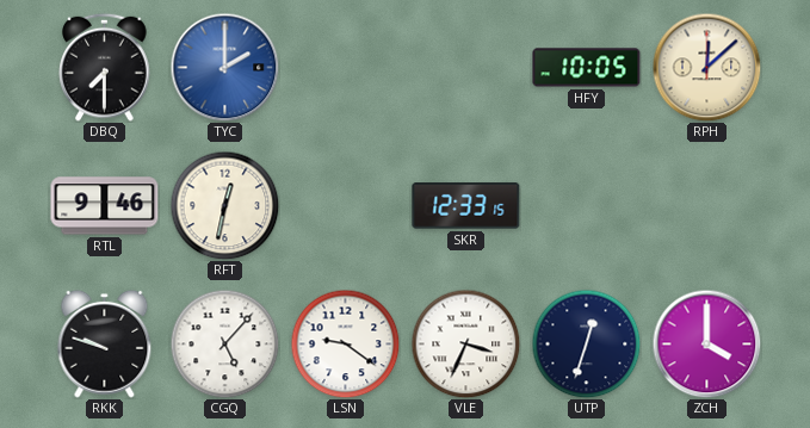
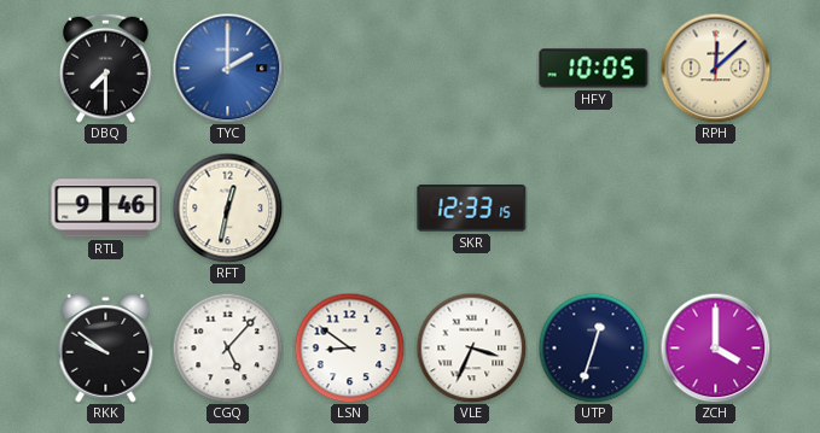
RKK: 9:48 -> 9:51
LSN: 9:21 -> 8:51
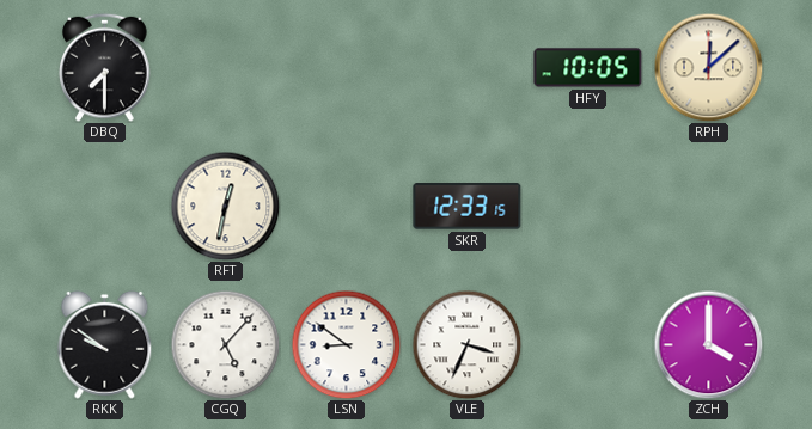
TYC: 2:00 -> none
RTL: 9:46 -> none
UTP: 12:33 -> none
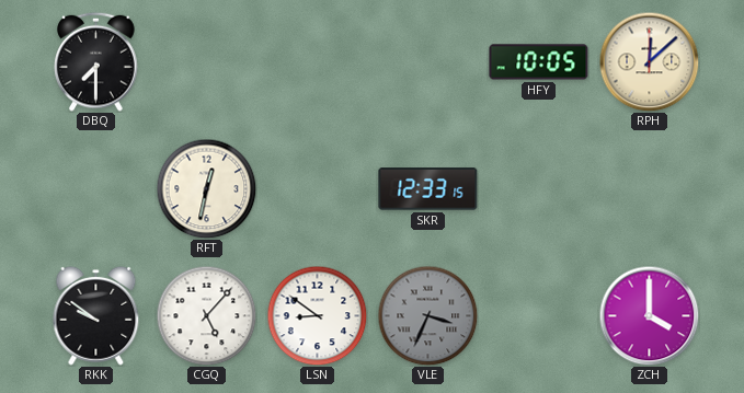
VLE dial: white -> grey
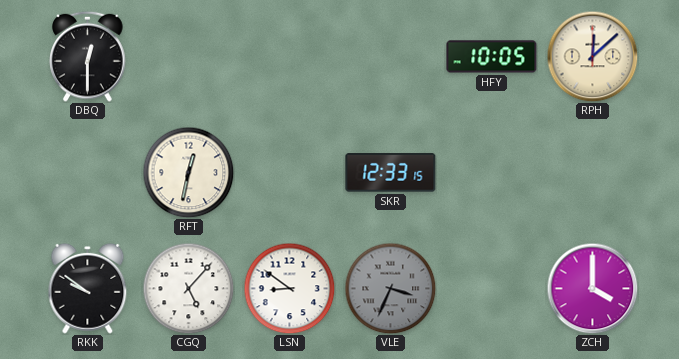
DBQ: 7:30 -> 12:30
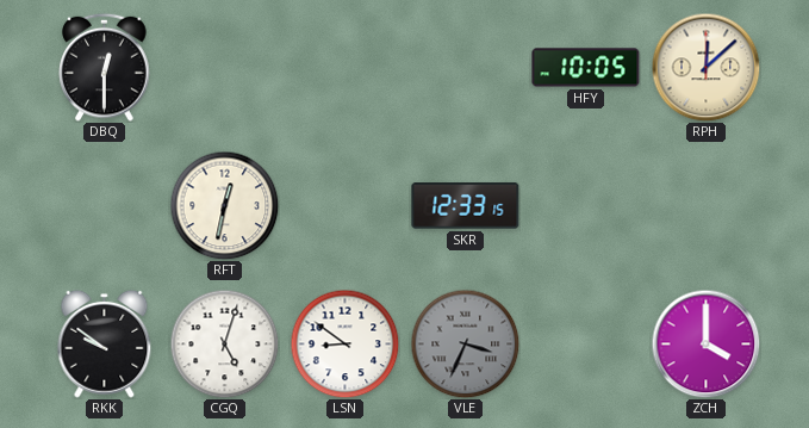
CGQ: 5:07 -> 5:03
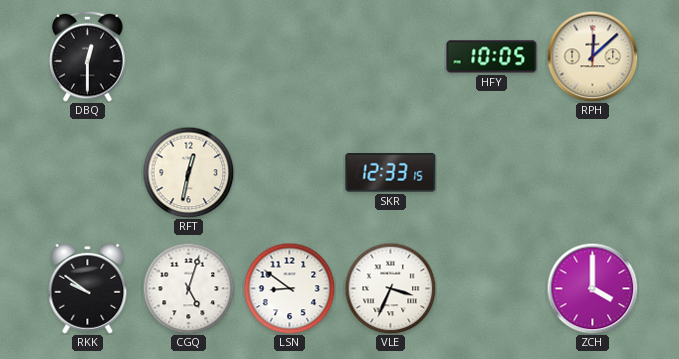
VLE dial: grey -> white
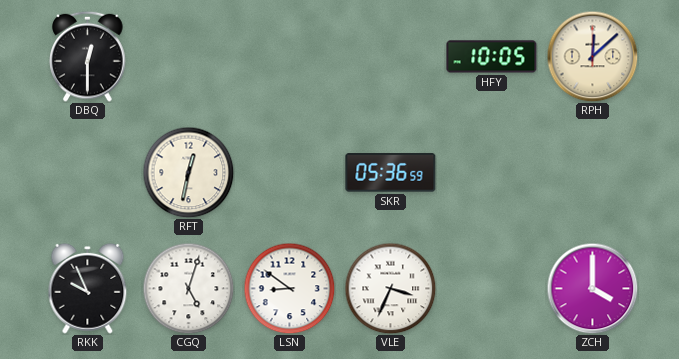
SKR: 12:33 -> 05:36
RKK: 9:51 -> 9:56
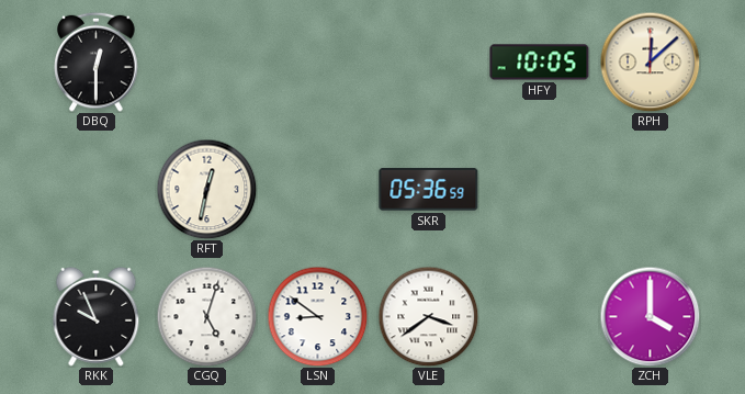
VLE: 3:34 -> 3:39
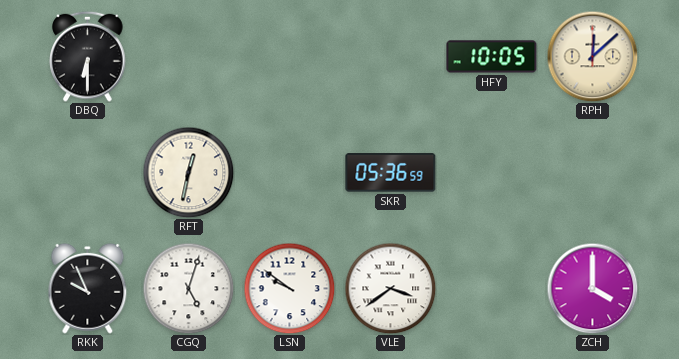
DBQ: 12:30 -> 6:30
LSN: 8:51 -> 9:51
